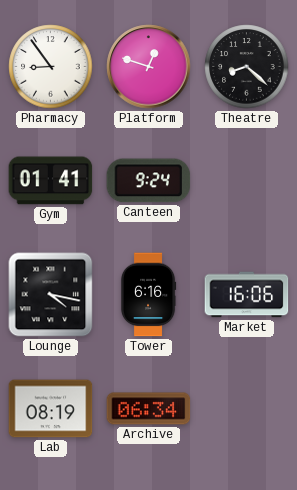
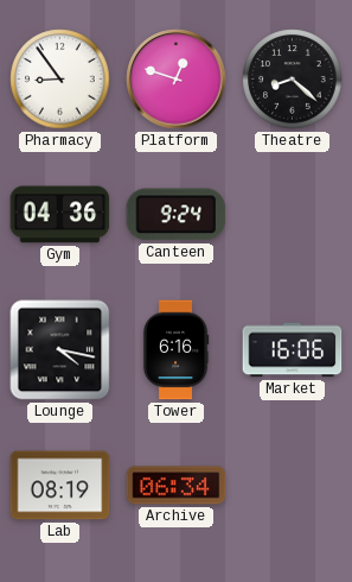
Gym: 01:41 -> 04:36
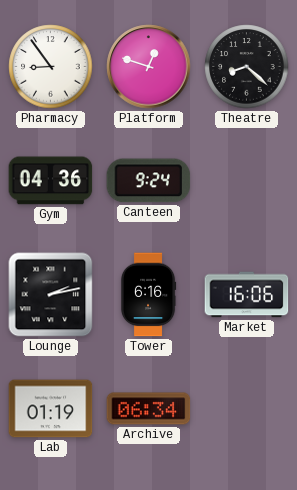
Lounge: 4:17 -> 2:13
Lab: 08:19 -> 01:19
